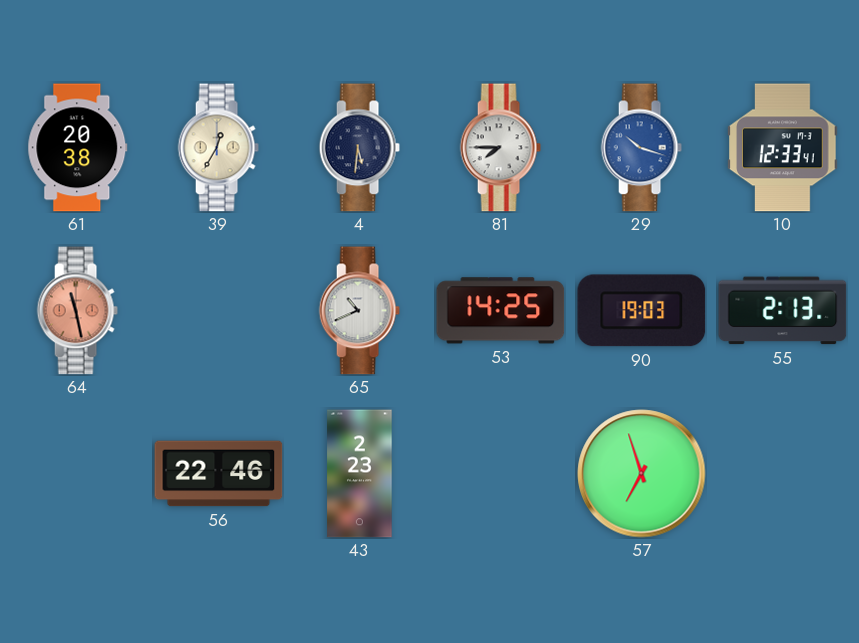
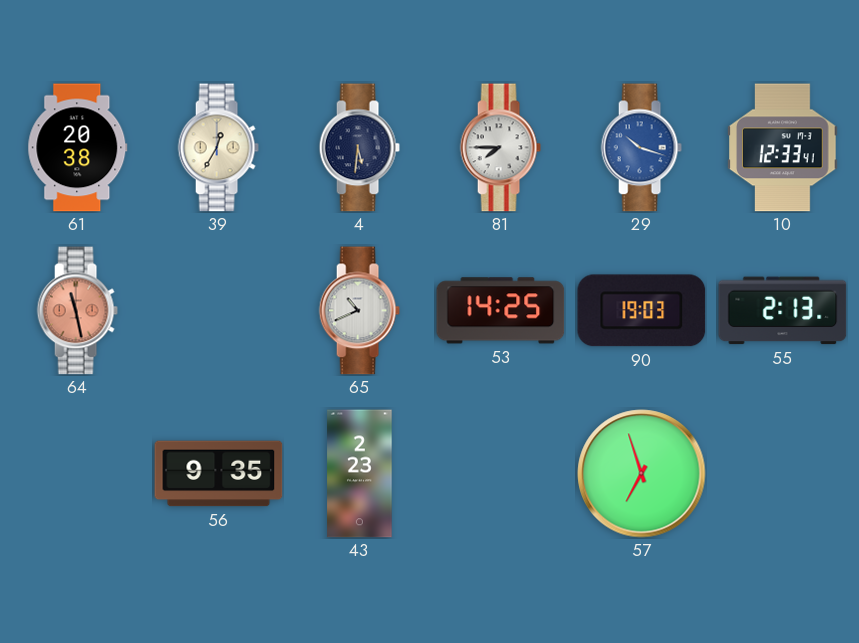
56: 22:46 -> 9:35
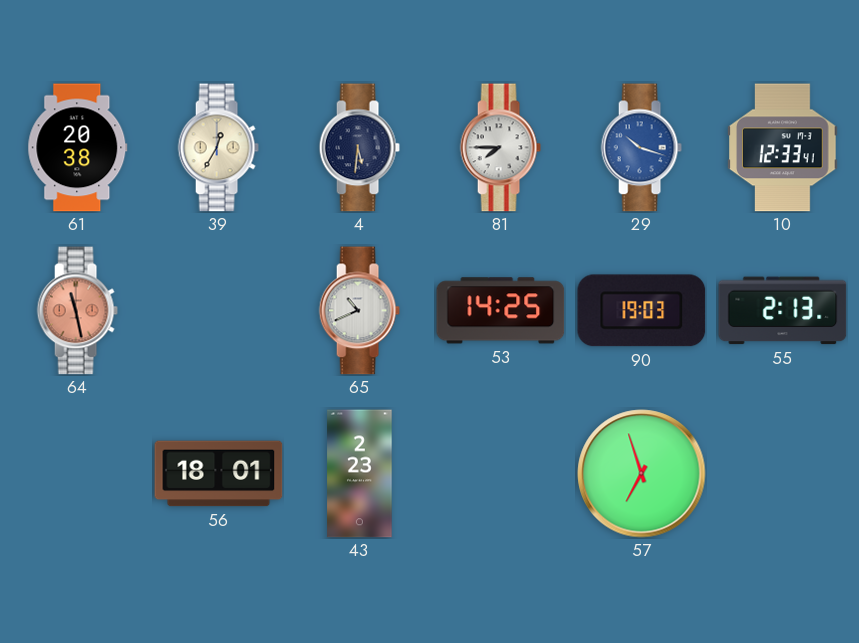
56: 9:35 -> 18:01
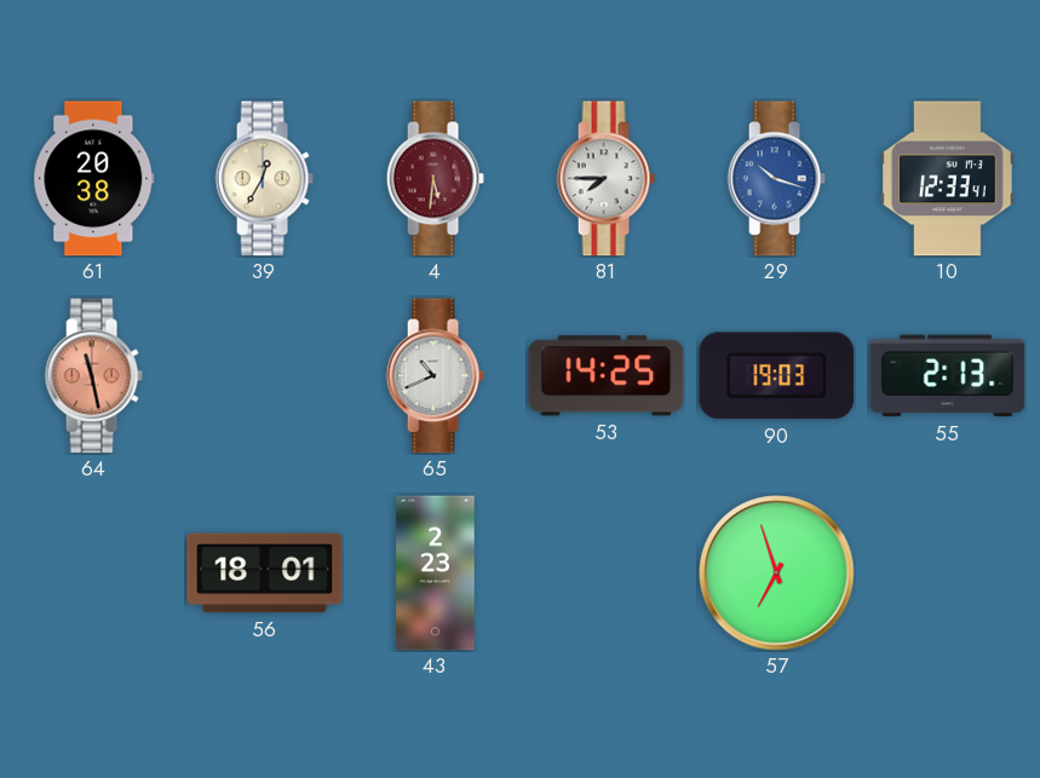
4 dial: navy -> burgundy
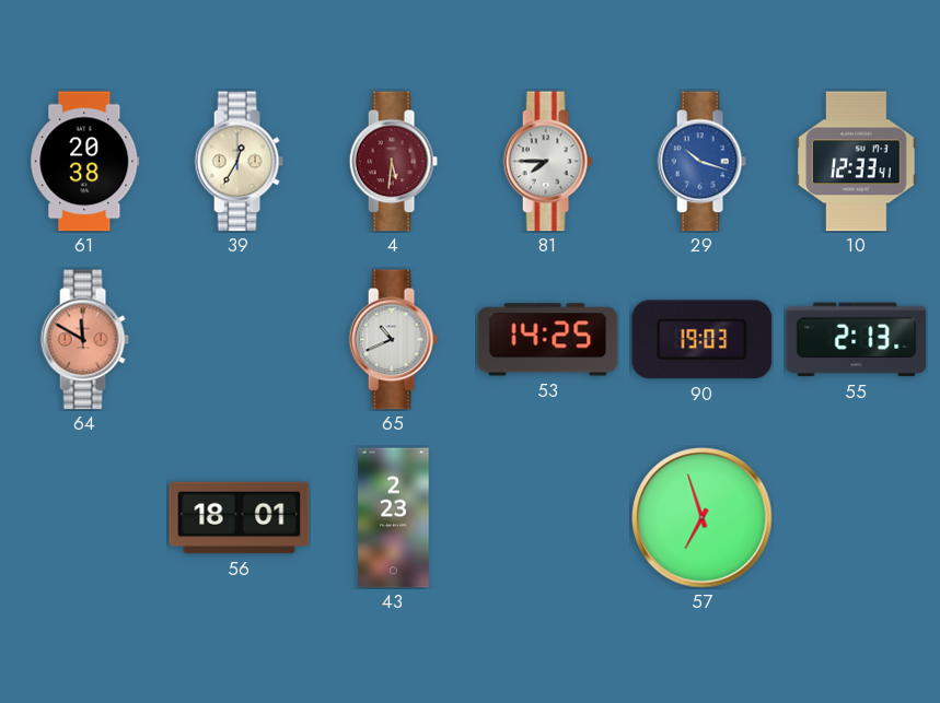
64: 11:28 -> 11:50
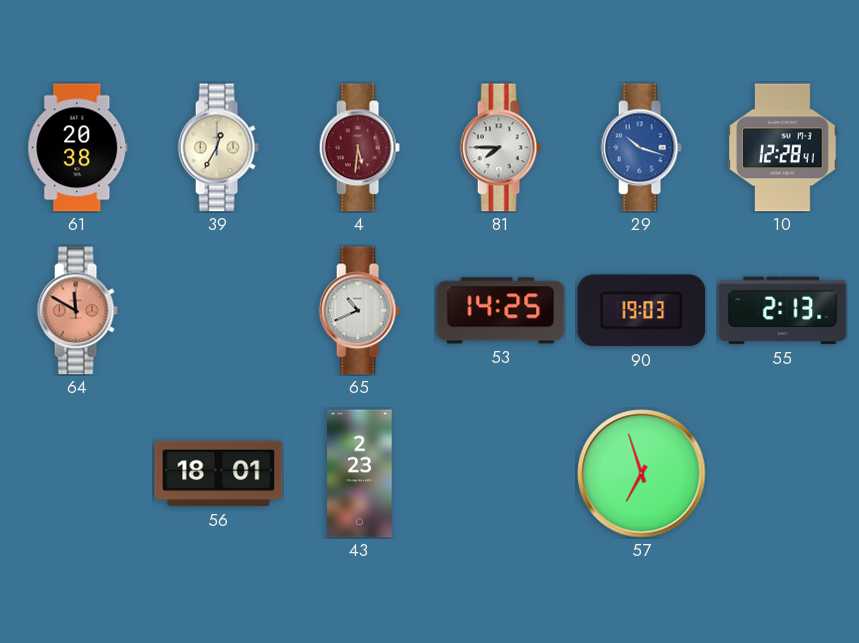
10: 12:33 -> 12:28
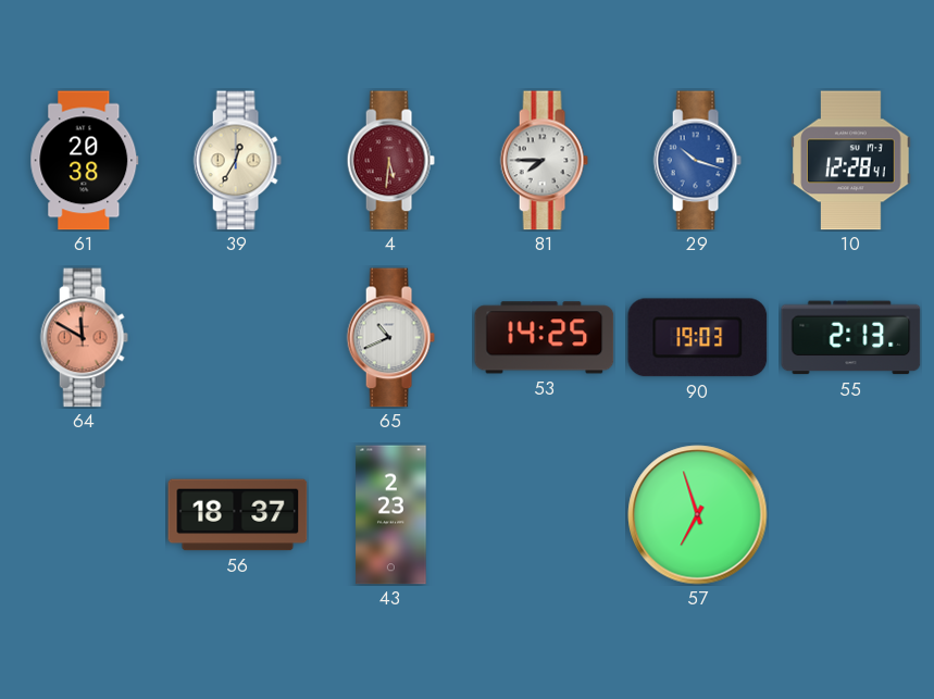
56: 18:01 -> 18:37
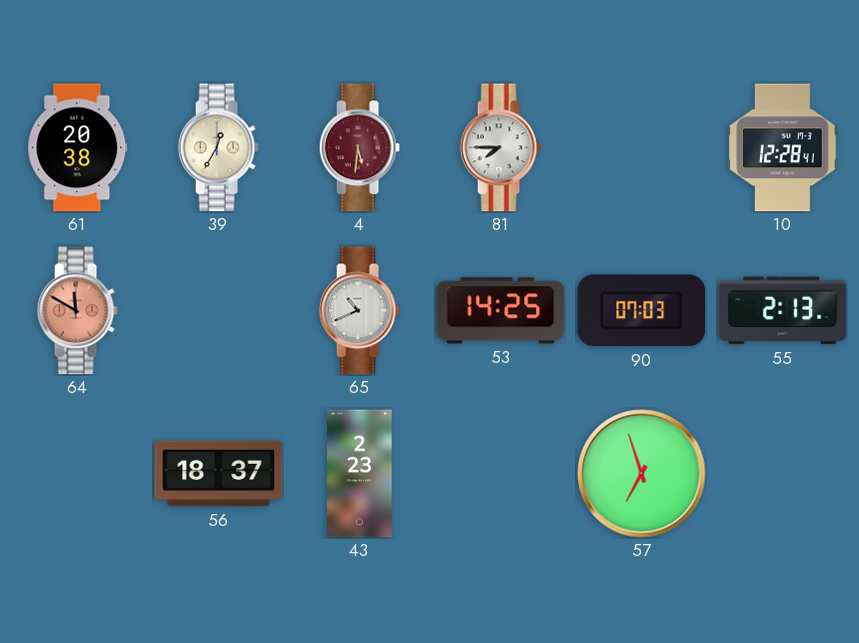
29: 10:18 -> none
90: 19:03 -> 07:03
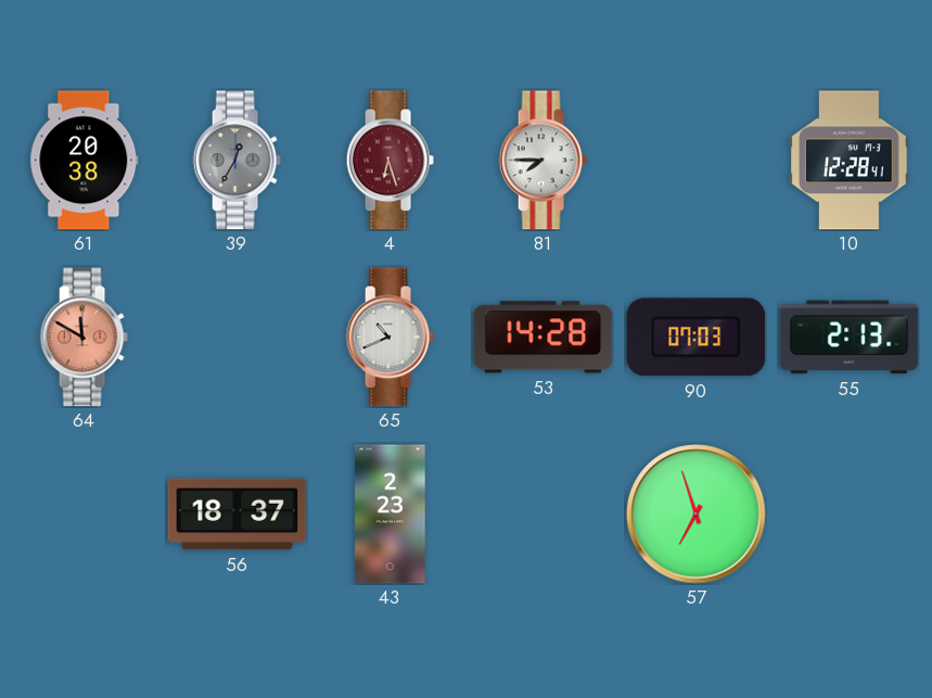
39 dial: cream -> grey
4: 5:31 -> 6:27
53: 14:25 -> 14:28
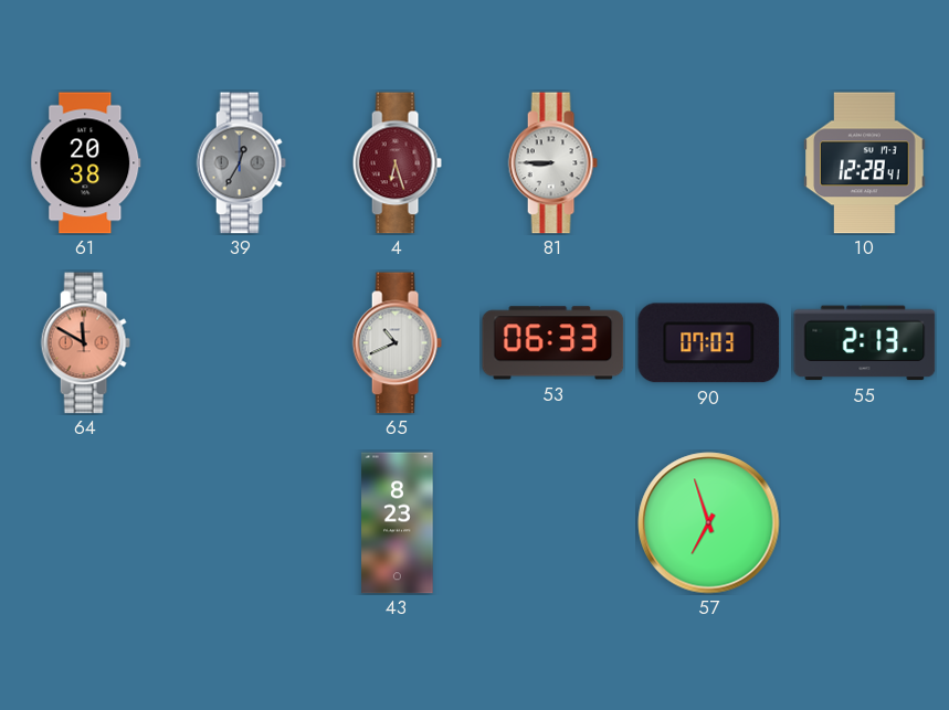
81: 7:45 -> 8:45
53: 14:28 -> 06:33
56: 18:37 -> none
43: 2:23 -> 8:23
